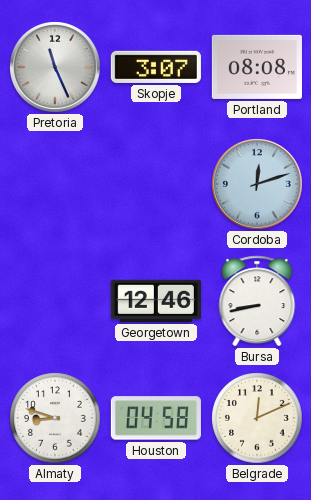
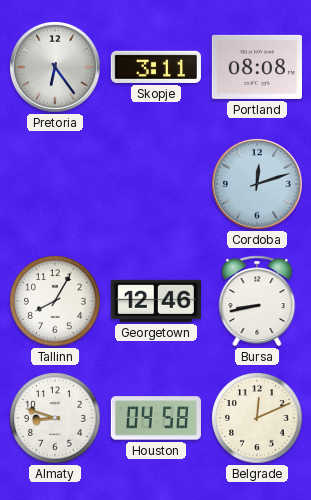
Pretoria: 11:26 -> 6:24
Skopje: 3:07 -> 3:11
Tallinn: none -> 8:05
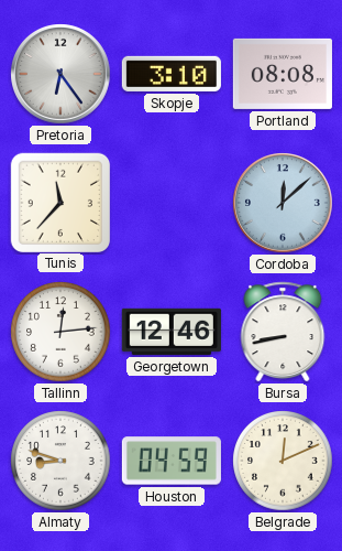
Skopje: 3:11 -> 3:10
Tunis: none -> 11:37
Cordoba: 12:12 -> 12:08
Tallinn: 8:05 -> 12:14
Houston: 04:58 -> 04:59
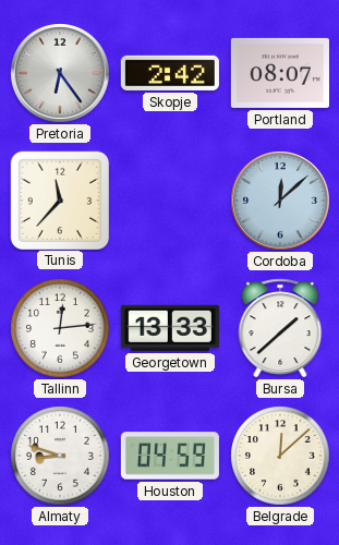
Skopje: 3:10 -> 2:42
Portland: 08:08 -> 08:07
Georgetown: 12:46 -> 13:33
Bursa: 8:43 -> 1:38
Belgrade: 12:11 -> 12:08
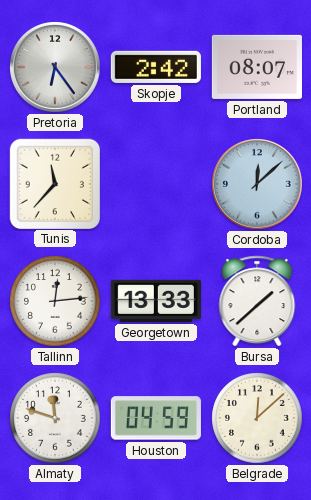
Almaty: 8:48 -> 11:48
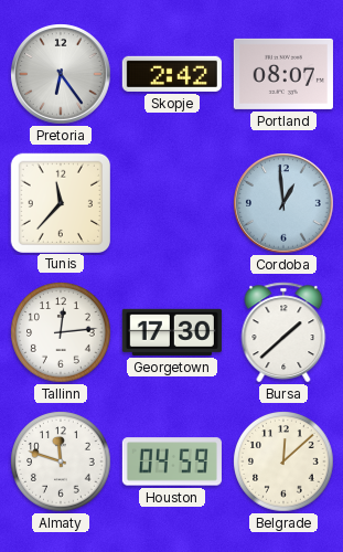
Cordoba: 12:08 -> 12:59
Georgetown: 13:33 -> 17:30
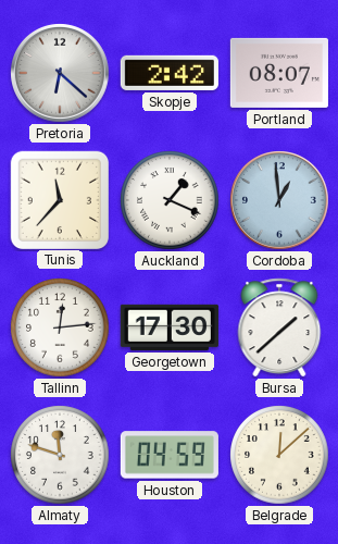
Pretoria: 6:24 -> 6:22
Auckland: none -> 1:19
